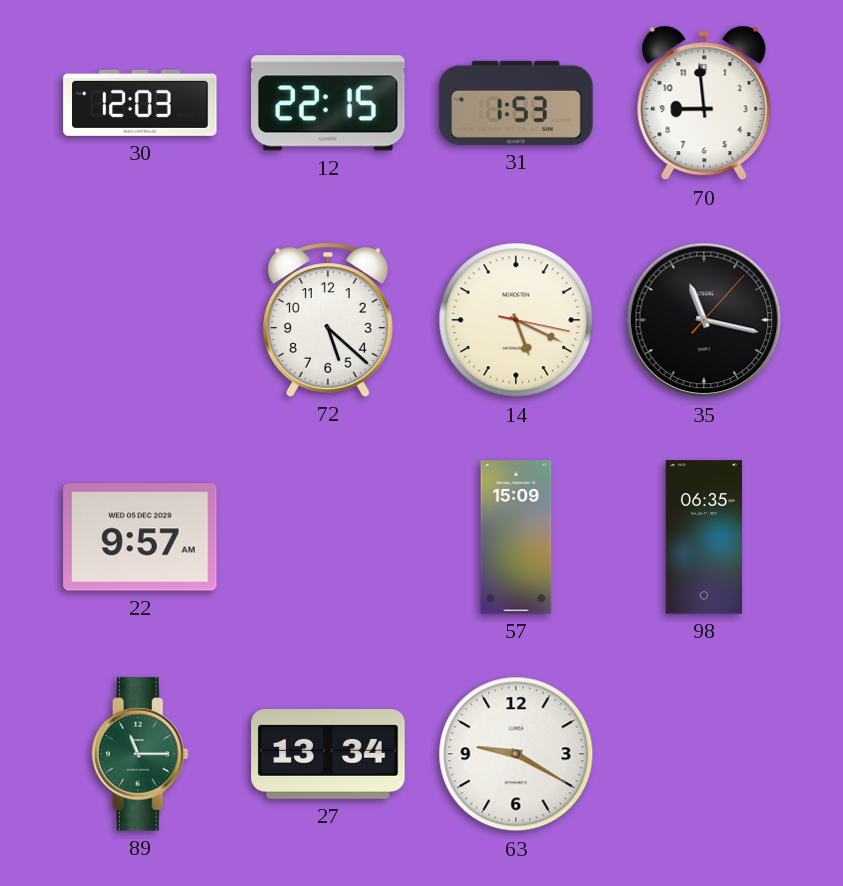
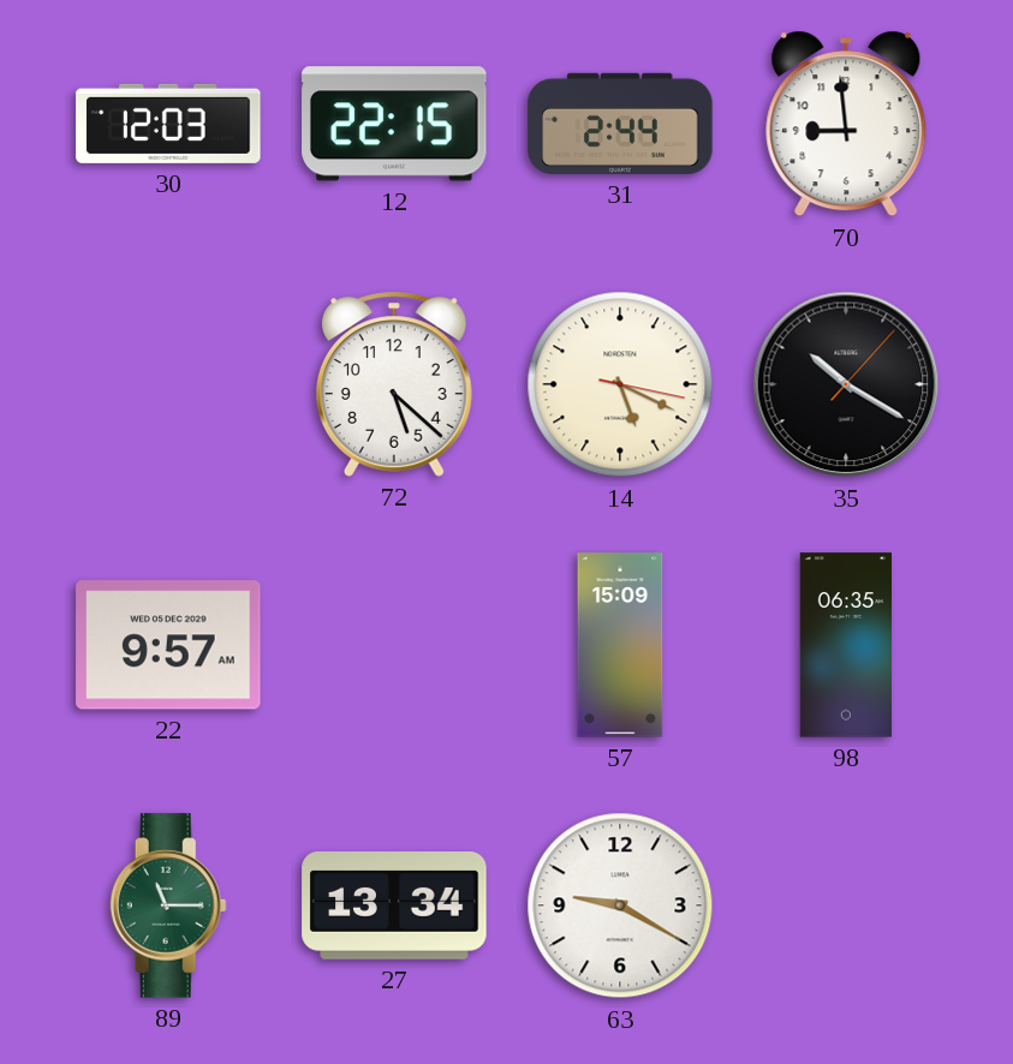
31: 1:53 -> 2:44
35: 11:17 -> 10:20
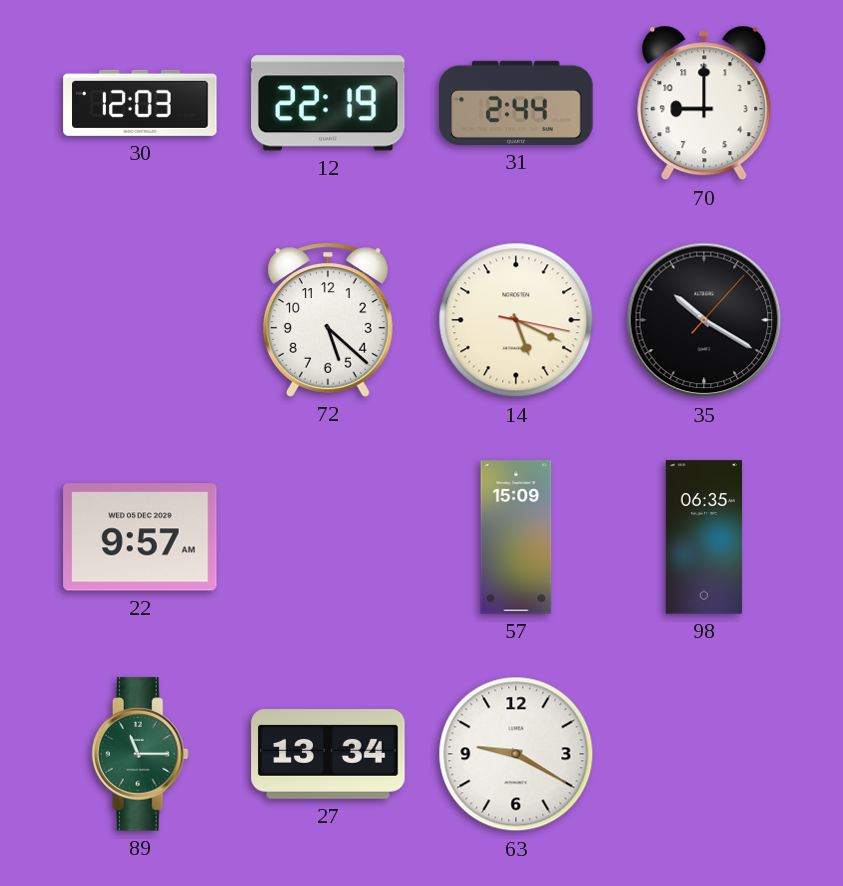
12: 22:15 -> 22:19
70: 8:59 -> 9:00
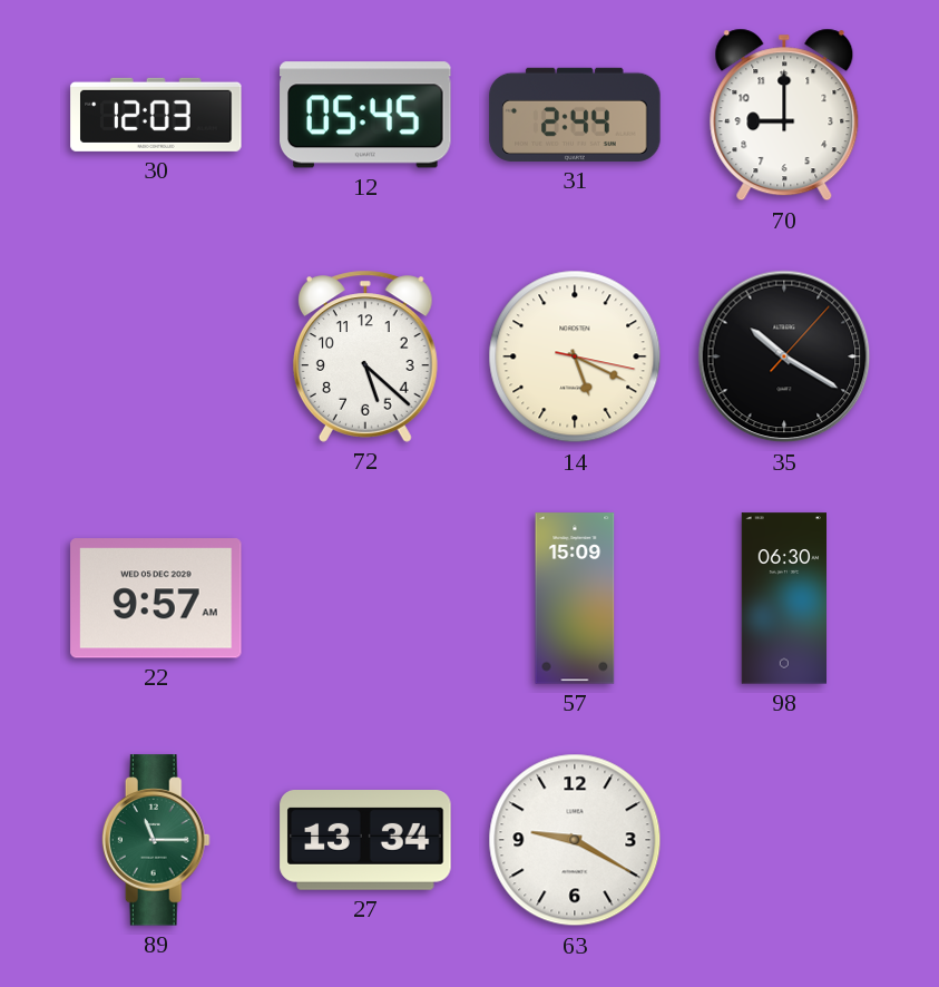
12: 22:19 -> 05:45
98: 06:35 -> 06:30
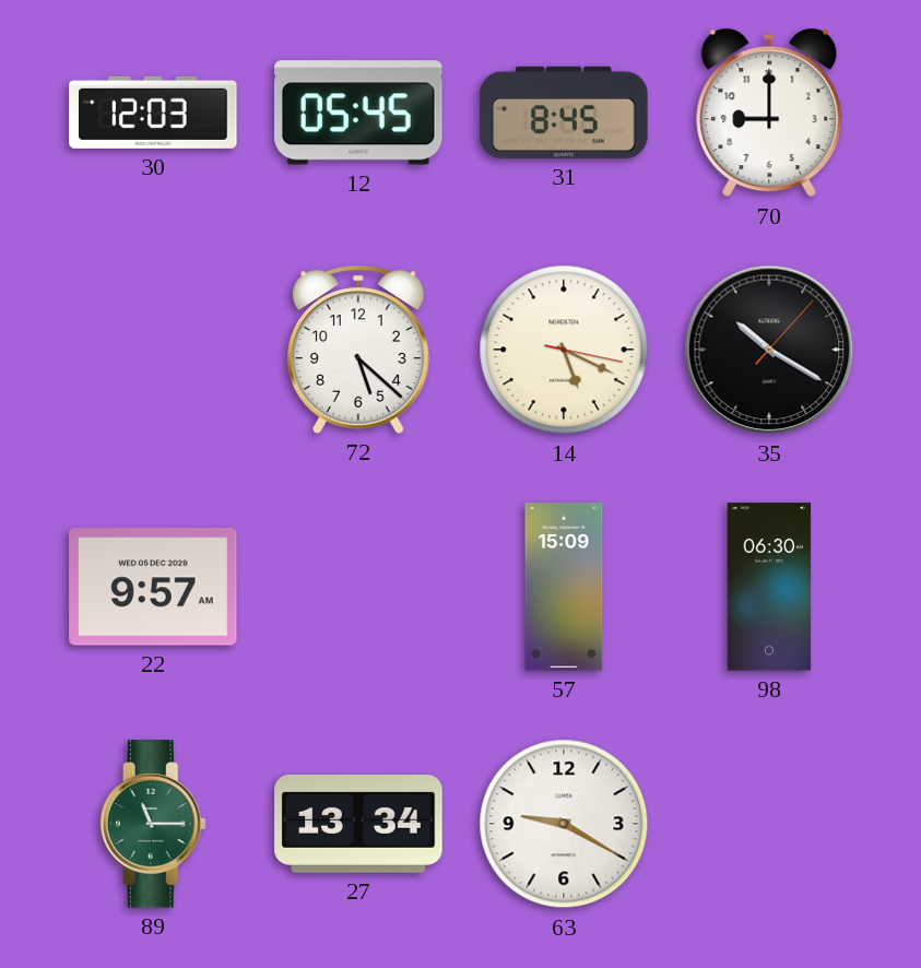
31: 2:44 -> 8:45
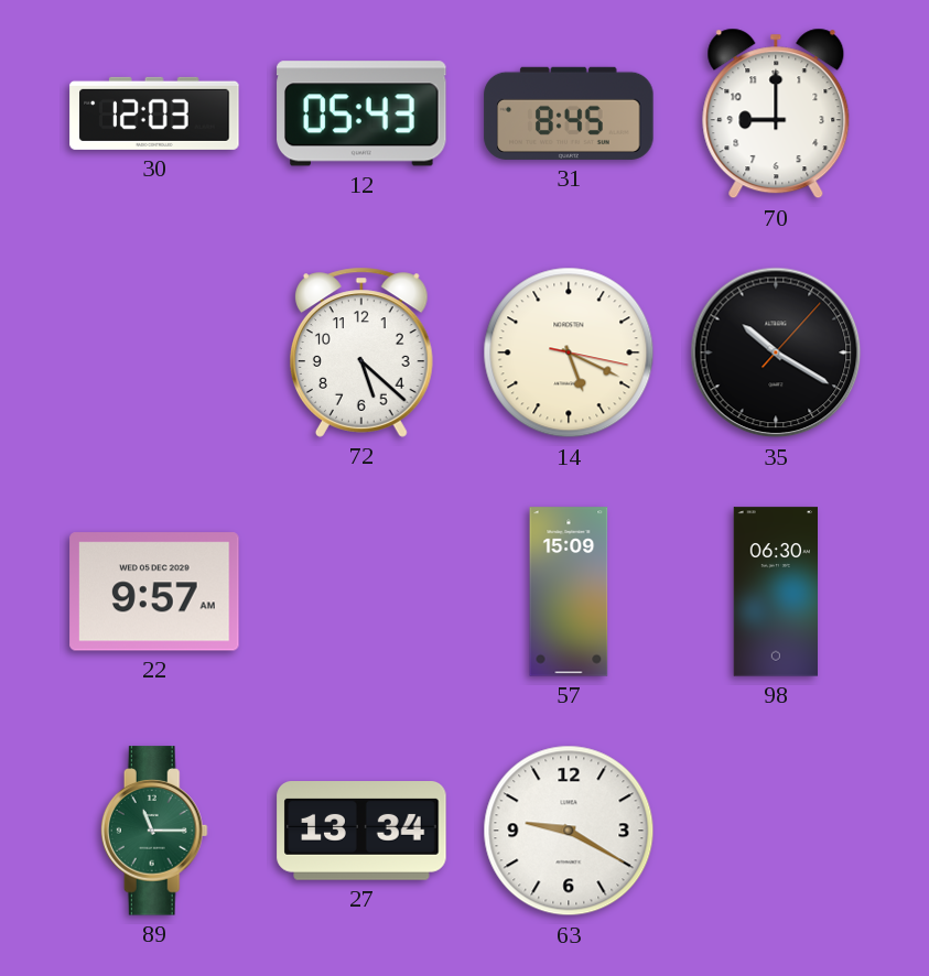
12: 05:45 -> 05:43
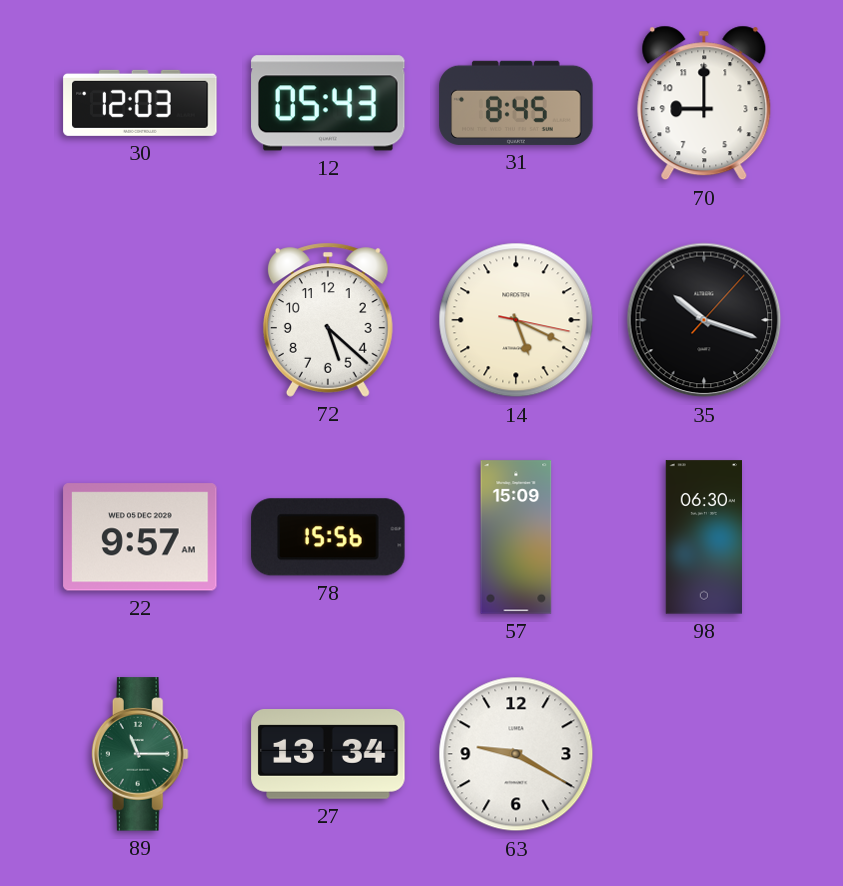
35: 10:20 -> 10:18
78: none -> 15:56
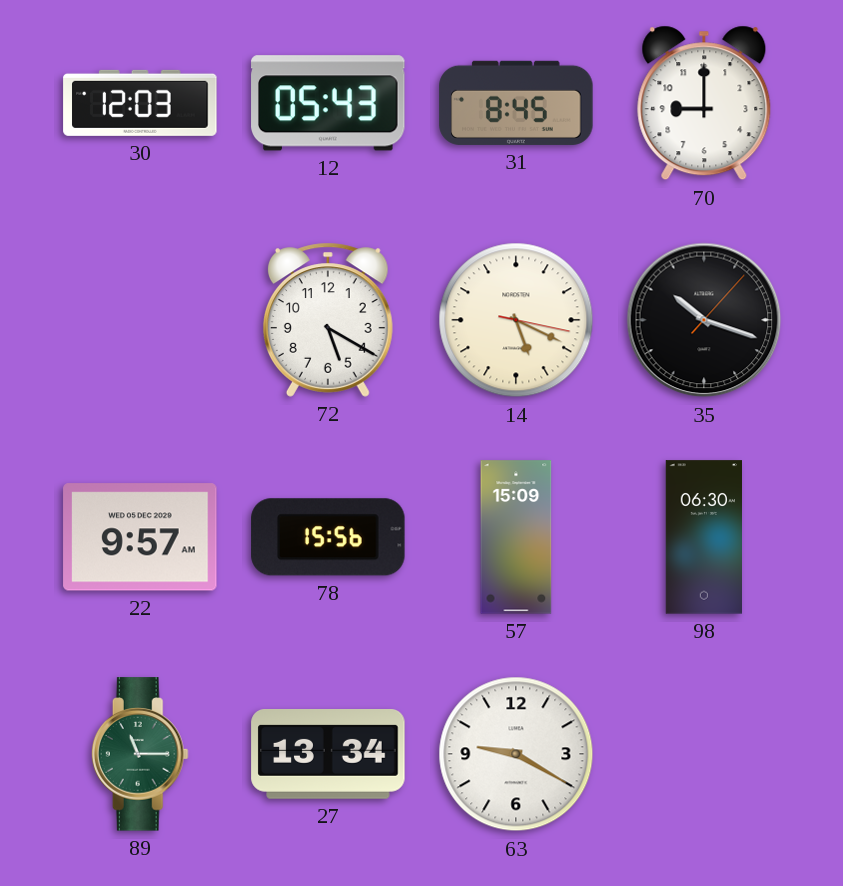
72: 5:22 -> 5:20
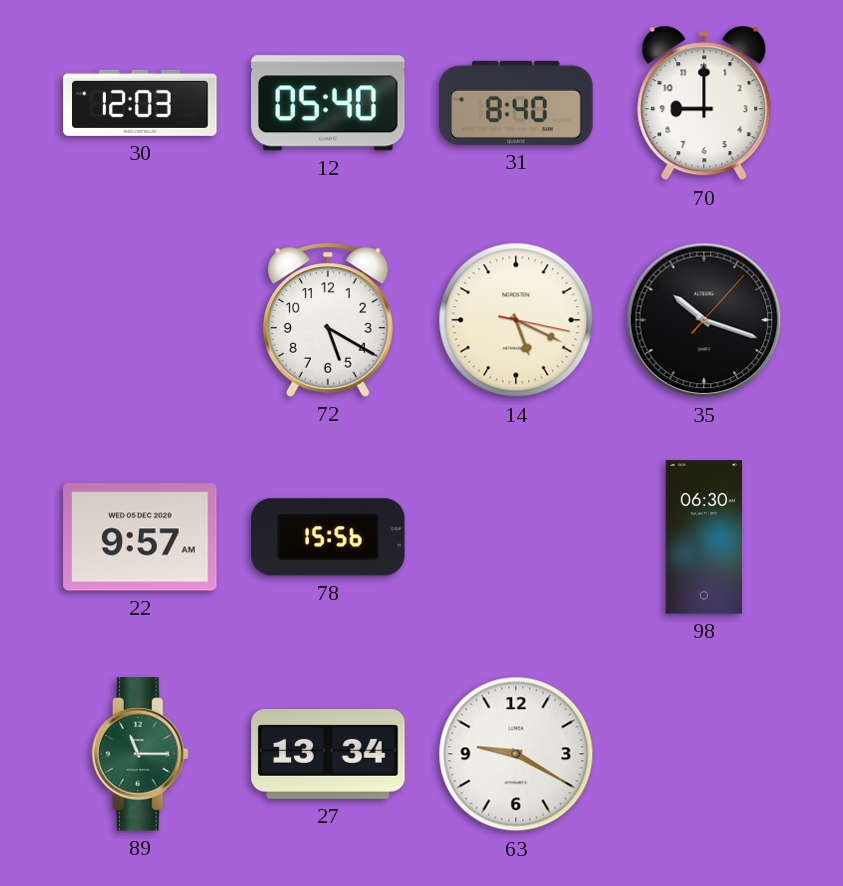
12: 05:43 -> 05:40
31: 8:45 -> 8:40
57: 15:09 -> none
